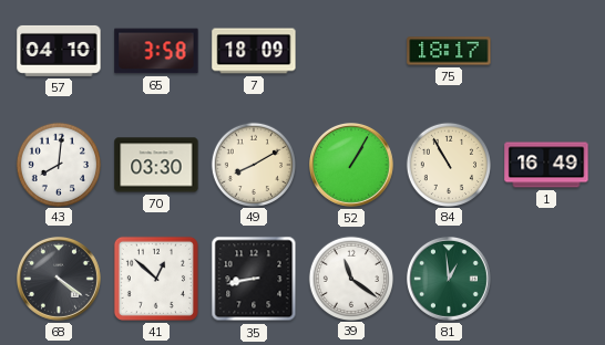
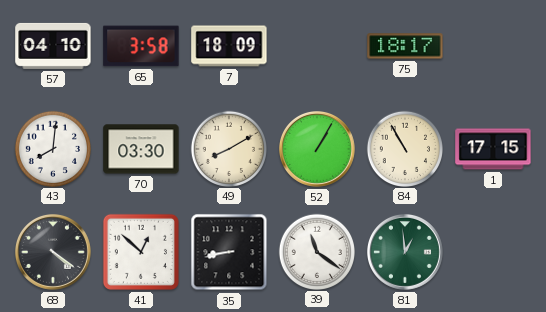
1: 16:49 -> 17:15
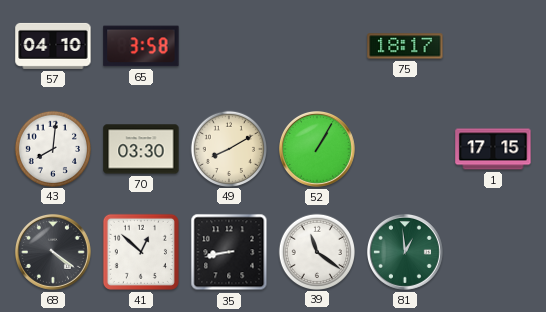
7: 18:09 -> none
84: 10:55 -> none
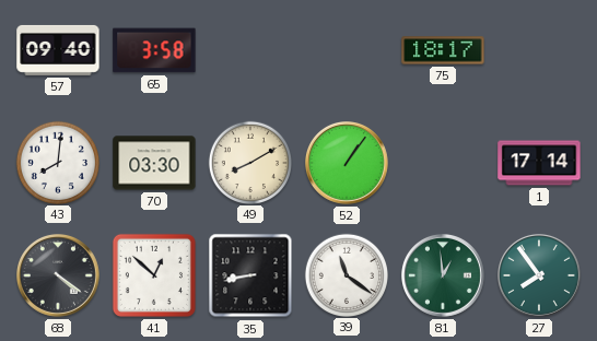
57: 04:10 -> 09:40
52: 1:05 -> 1:06
1: 17:15 -> 17:14
27: none -> 7:54
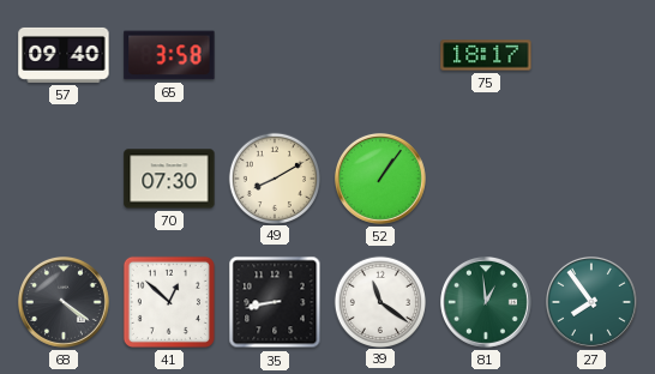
43: 8:01 -> none
70: 03:30 -> 07:30
1: 17:14 -> none
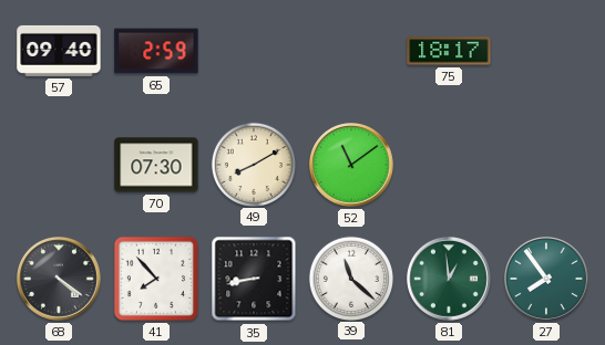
65: 3:58 -> 2:59
52: 1:06 -> 11:09
41: 12:52 -> 7:53
39: 11:21 -> 11:22
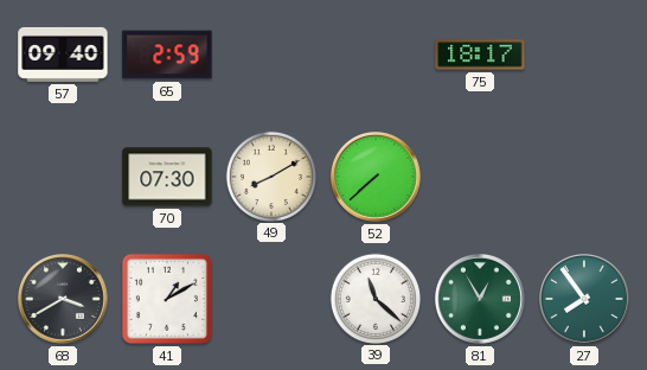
52: 11:09 -> 7:38
68: 4:21 -> 3:40
41: 7:53 -> 1:10
35: 8:43 -> none
81: 12:59 -> 12:55
